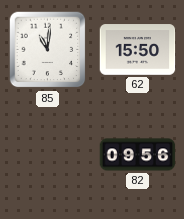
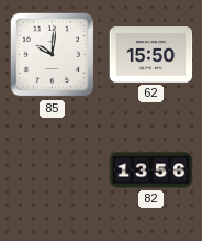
85: 11:01 -> 10:01
82: 09:56 -> 13:56
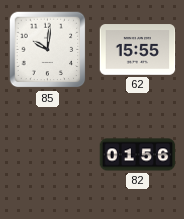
62: 15:50 -> 15:55
82: 13:56 -> 01:56
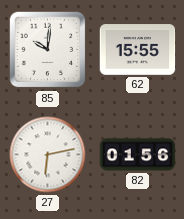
27: none -> 6:13
